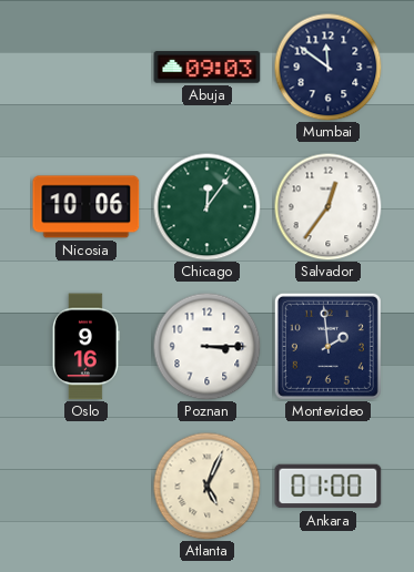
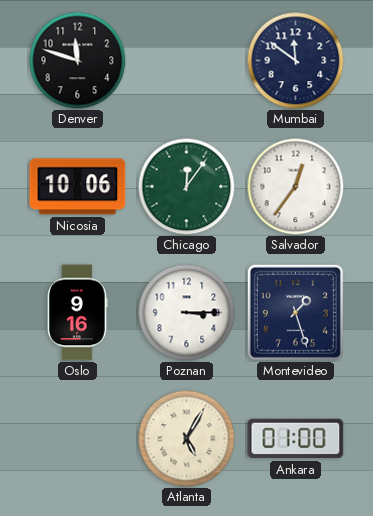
Denver: none -> 11:48
Abuja: 09:03 -> none
Montevideo: 1:59 -> 1:27
Atlanta: 5:04 -> 5:05
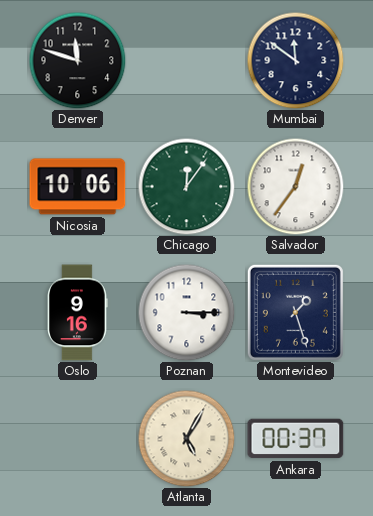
Ankara: 01:00 -> 00:37
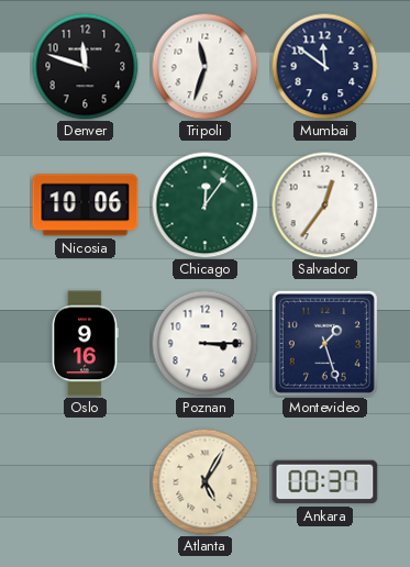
Tripoli: none -> 11:33
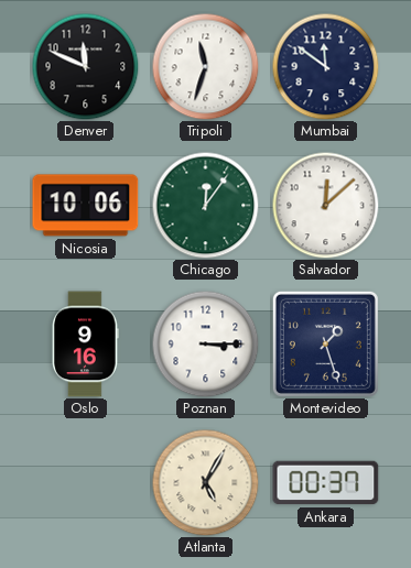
Denver: 11:48 -> 11:49
Salvador: 12:36 -> 12:08
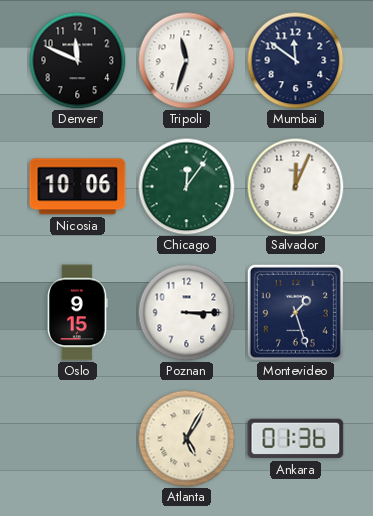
Salvador: 12:08 -> 12:04
Oslo: 9:16 -> 9:15
Ankara: 00:37 -> 01:36
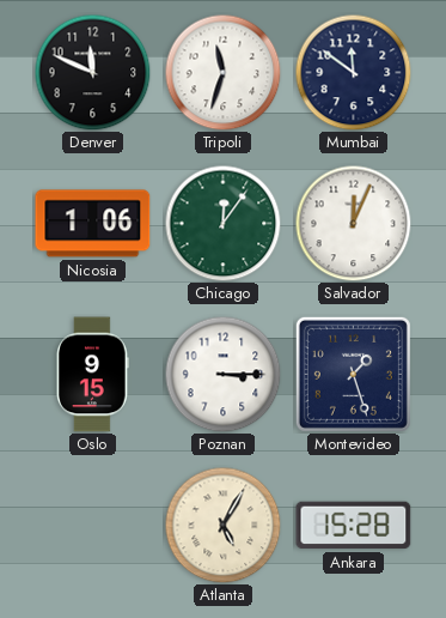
Nicosia: 10:06 -> 1:06
Ankara: 01:36 -> 15:28
